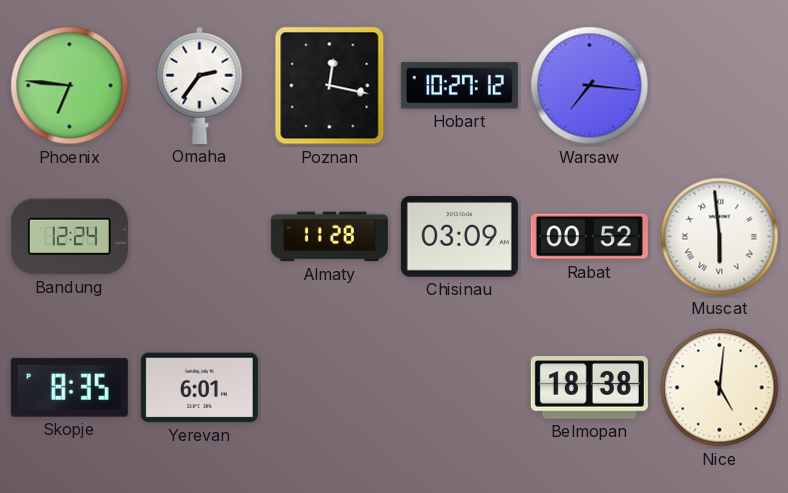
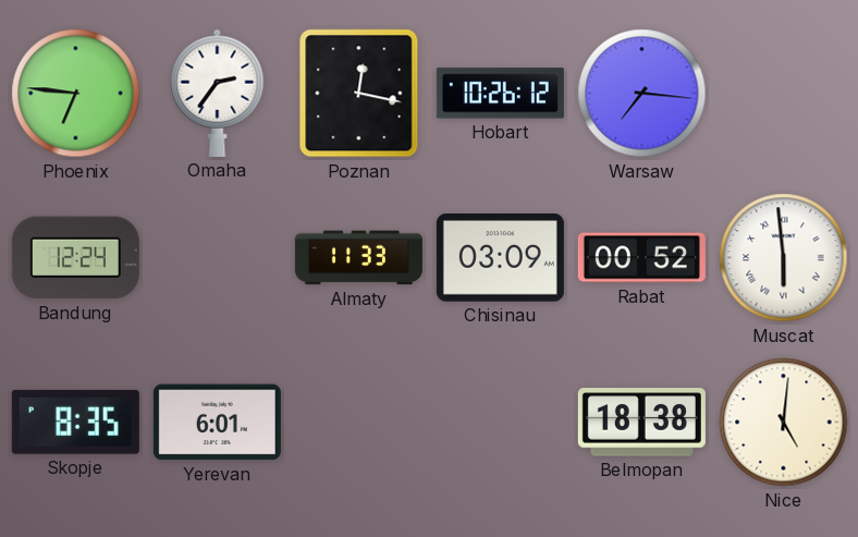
Hobart: 10:27 -> 10:26
Almaty: 11:28 -> 11:33
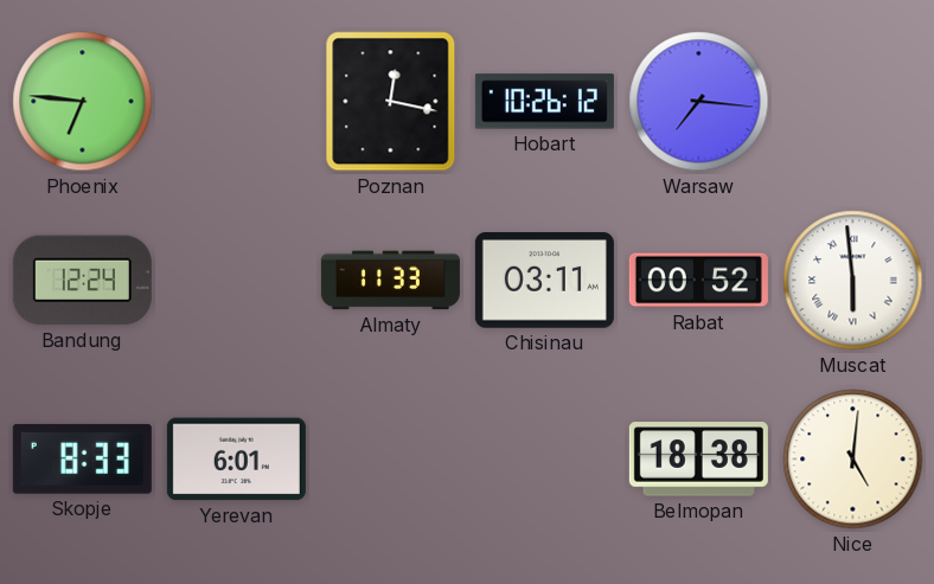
Omaha: 2:36 -> none
Chisinau: 03:09 -> 03:11
Skopje: 8:35 -> 8:33
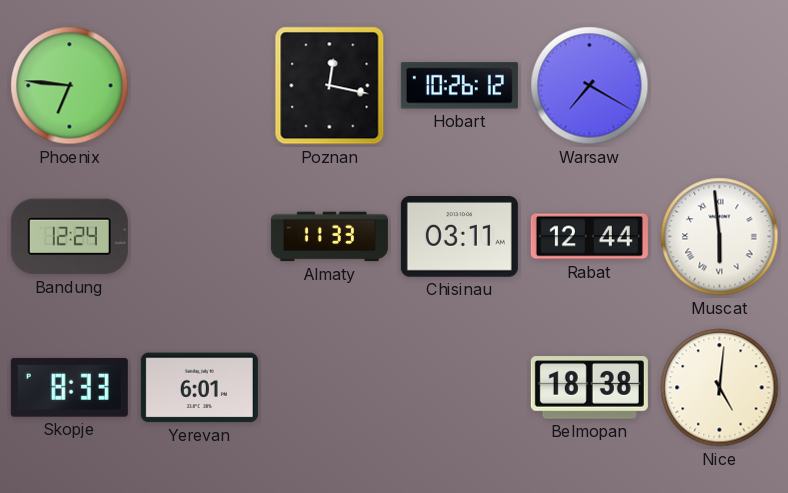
Warsaw: 7:16 -> 7:20
Rabat: 00:52 -> 12:44
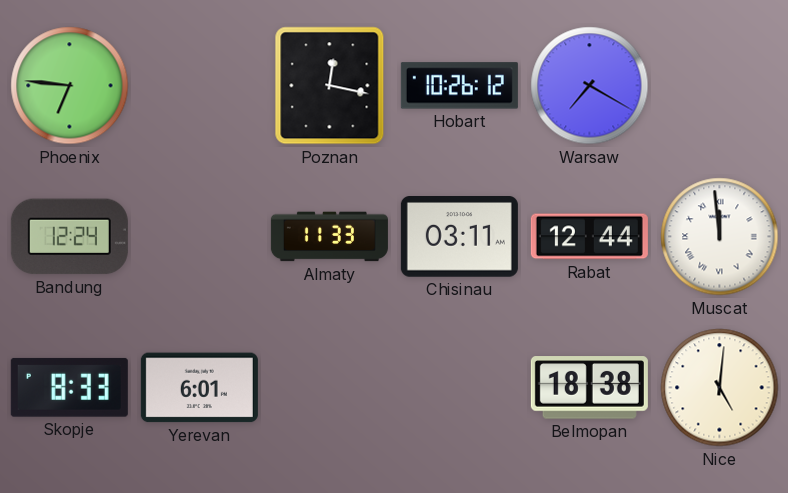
Muscat: 5:59 -> 11:59
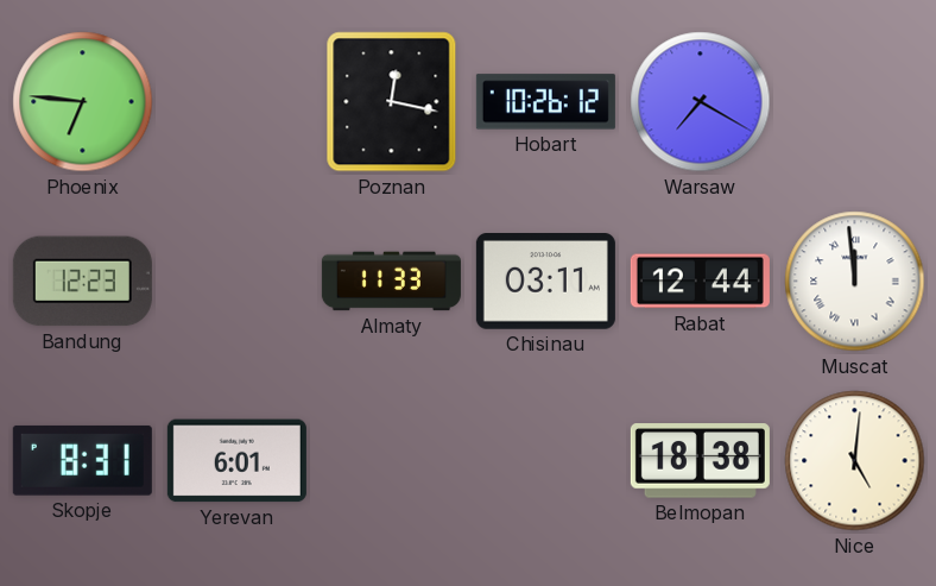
Bandung: 12:24 -> 12:23
Skopje: 8:33 -> 8:31
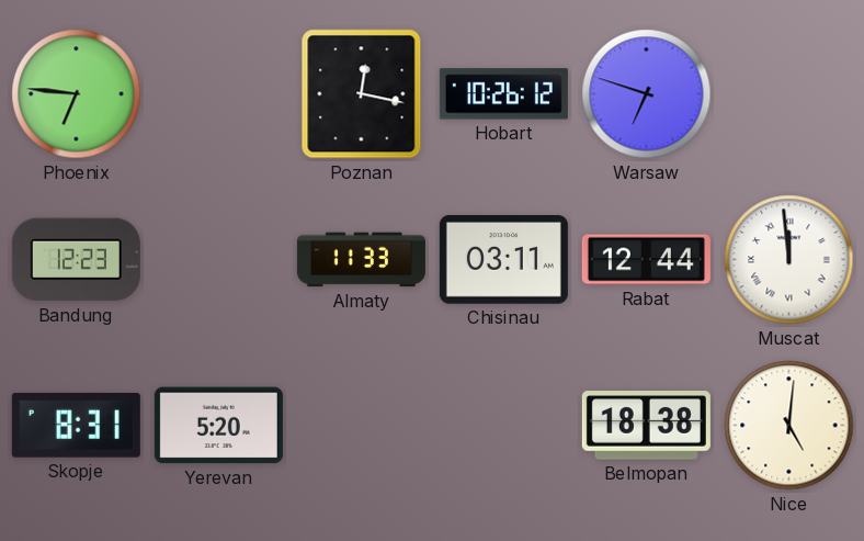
Warsaw: 7:20 -> 6:48
Yerevan: 6:01 -> 5:20
